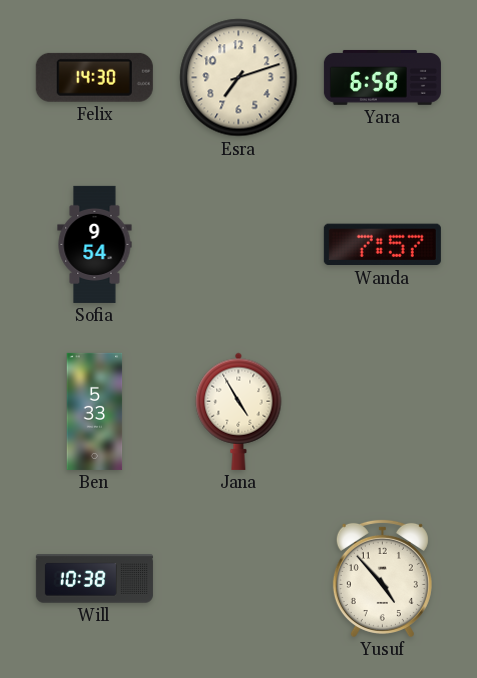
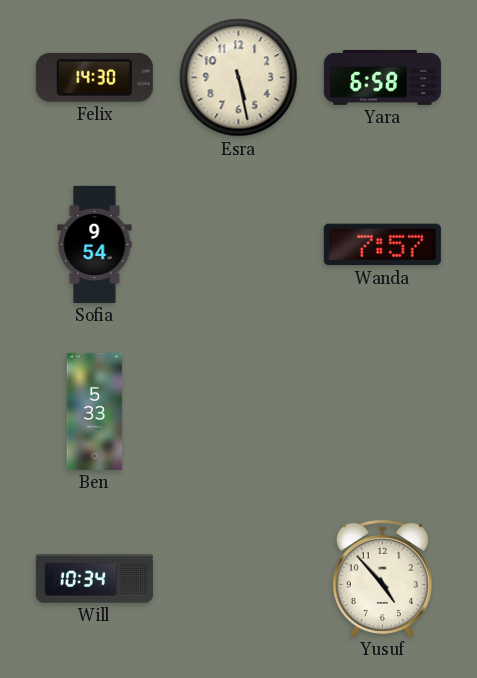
Esra: 7:12 -> 5:28
Jana: 4:55 -> none
Will: 10:38 -> 10:34
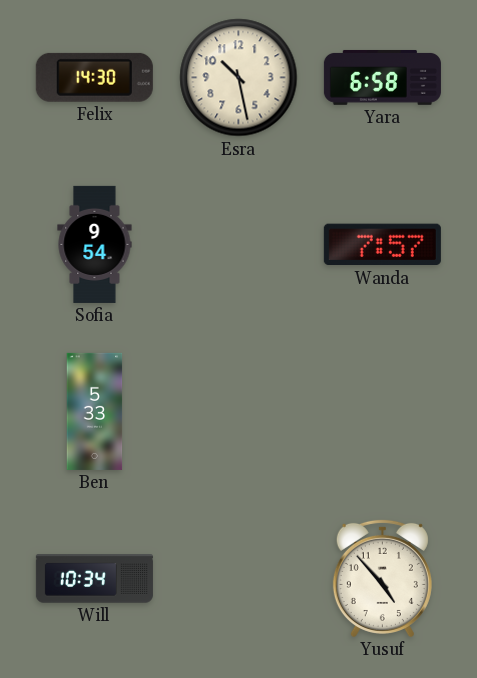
Esra: 5:28 -> 10:28
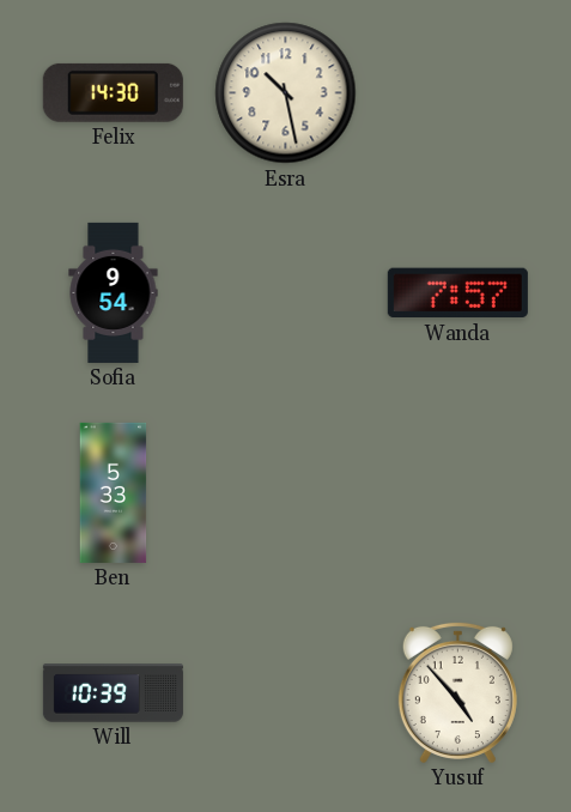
Yara: 6:58 -> none
Will: 10:34 -> 10:39
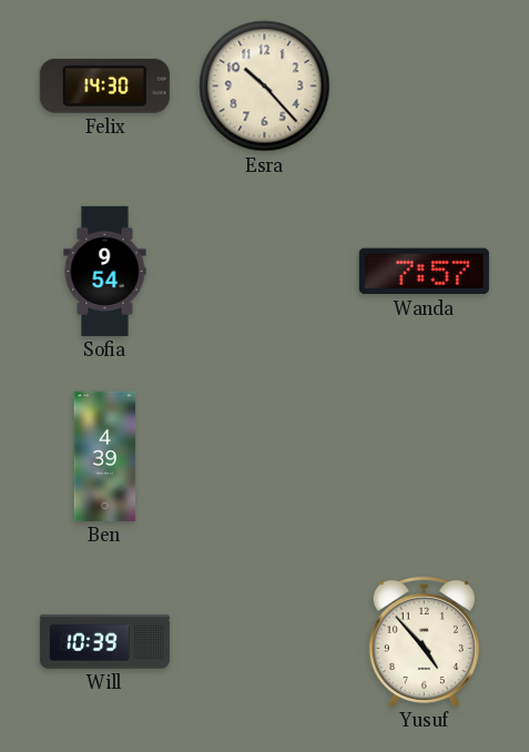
Esra: 10:28 -> 10:23
Ben: 5:33 -> 4:39
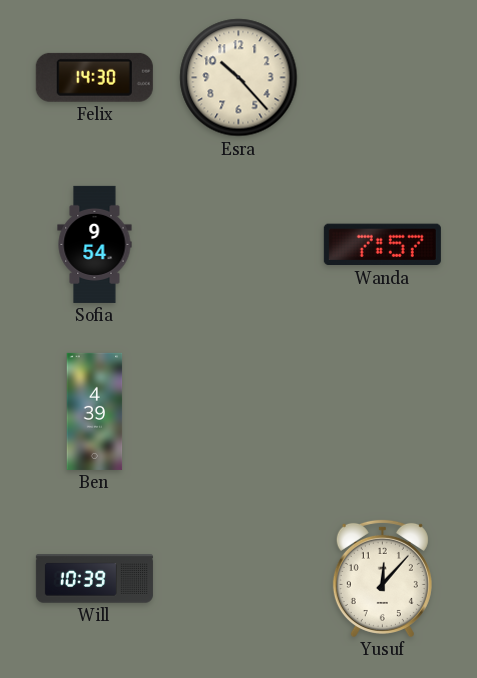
Yusuf: 4:53 -> 12:07
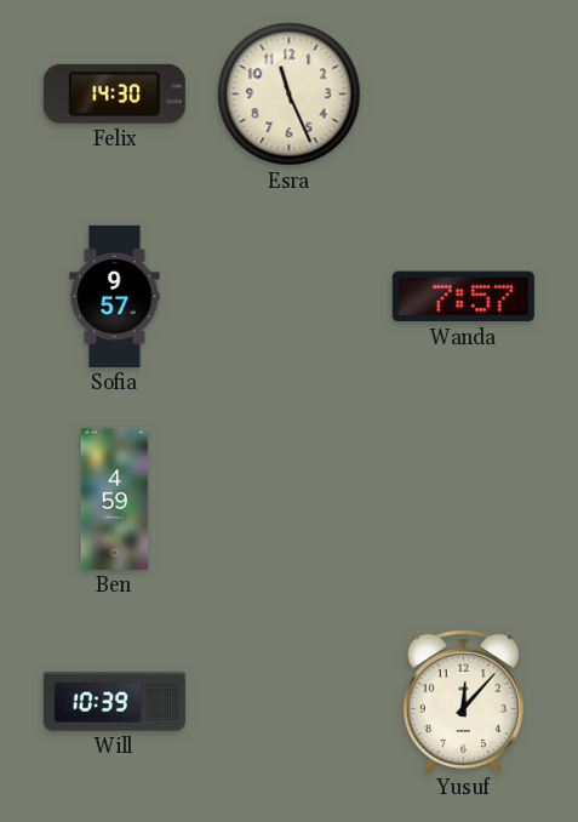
Esra: 10:23 -> 11:26
Sofia: 9:54 -> 9:57
Ben: 4:39 -> 4:59
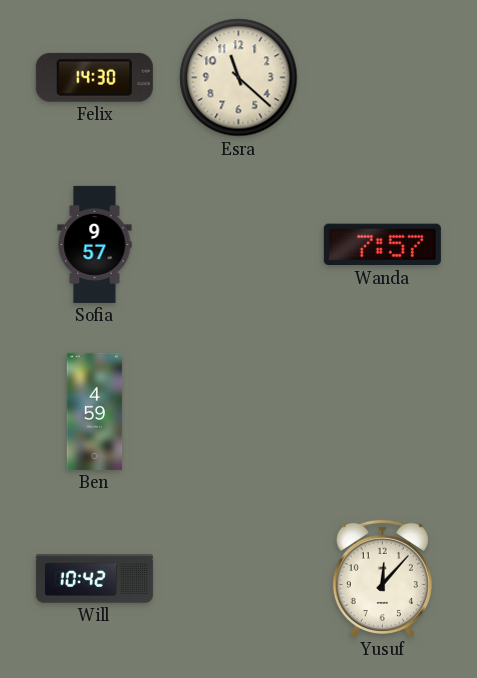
Esra: 11:26 -> 11:22
Will: 10:39 -> 10:42
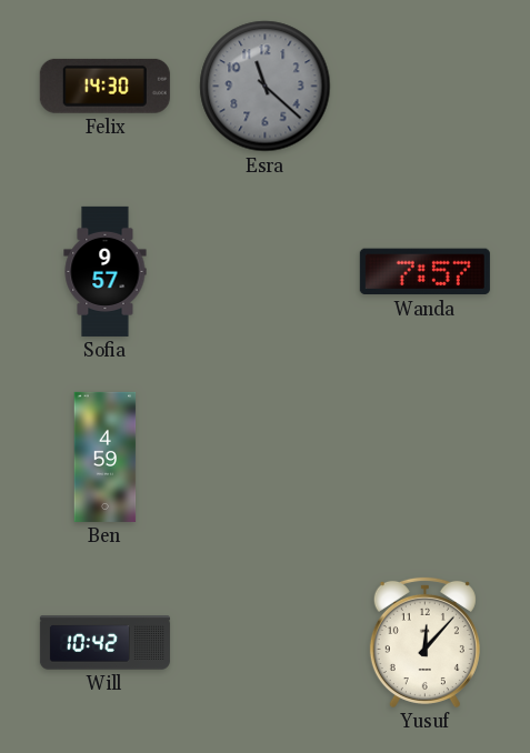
Esra dial: cream -> grey
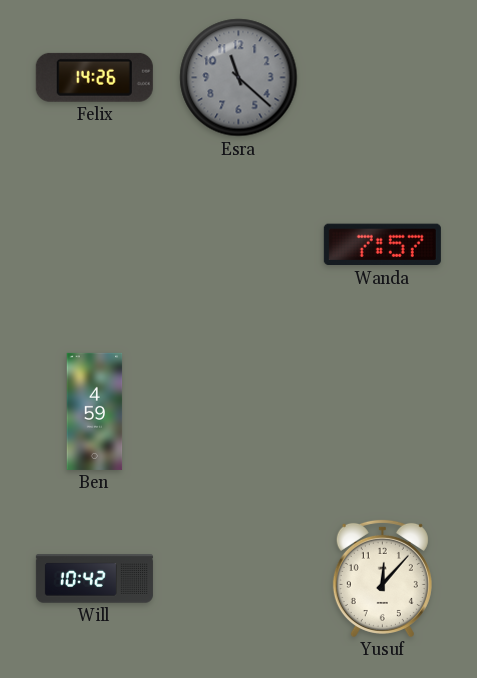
Felix: 14:30 -> 14:26
Sofia: 9:57 -> none
